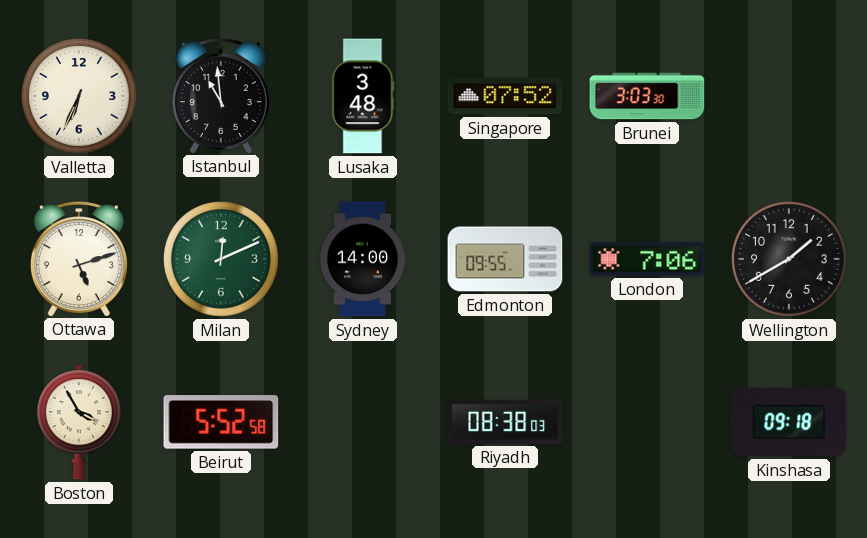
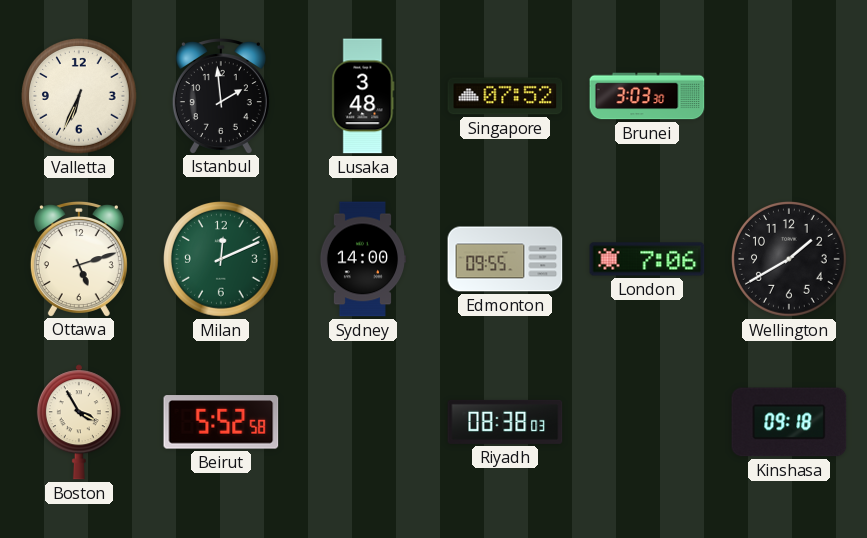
Istanbul: 10:59 -> 1:59
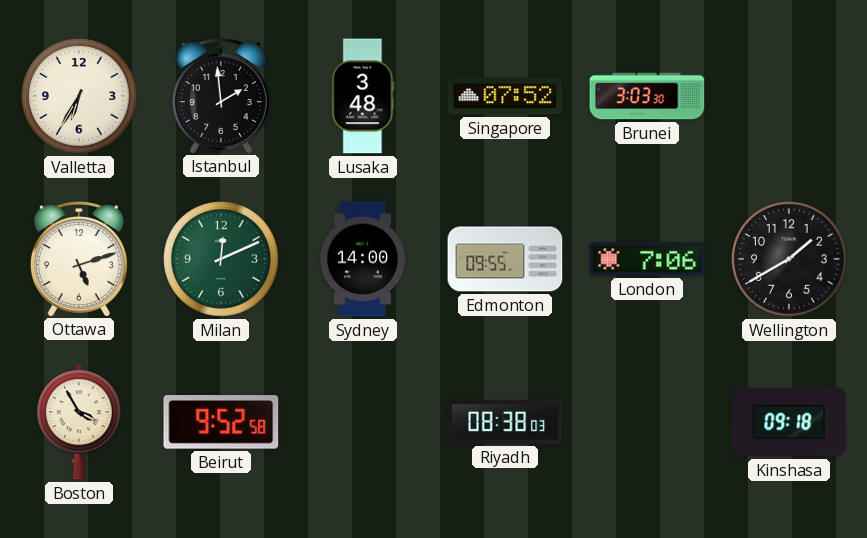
Valletta: 6:34 -> 6:35
Beirut: 5:52 -> 9:52
